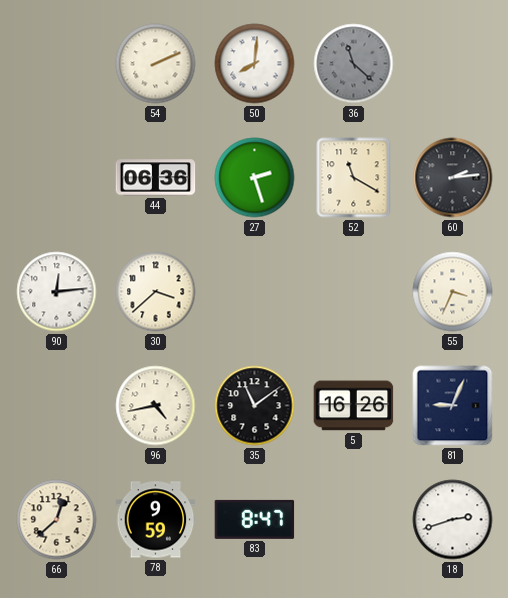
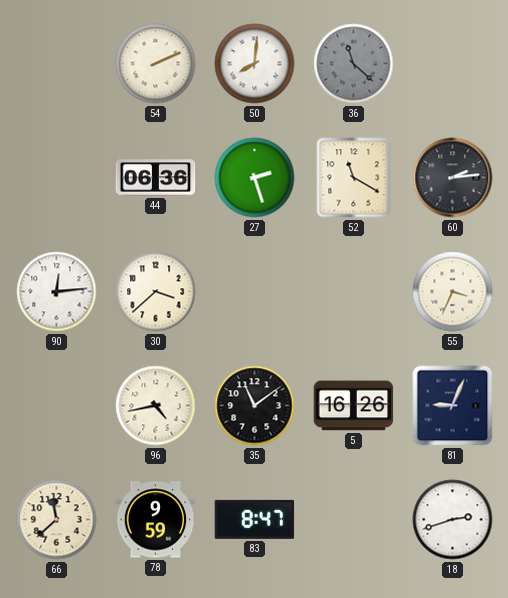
66: 12:38 -> 11:38
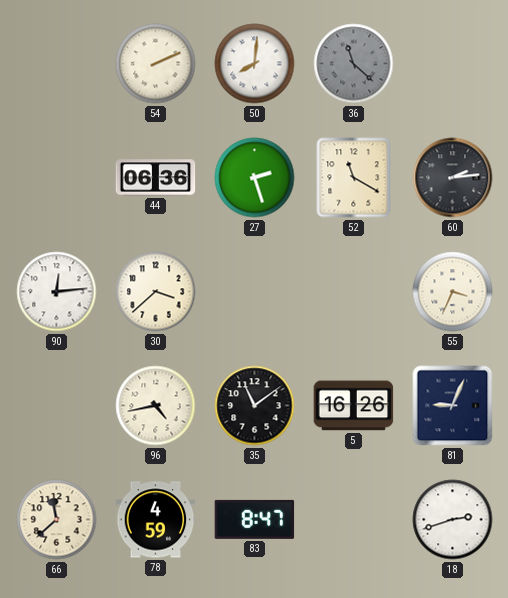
78: 9:59 -> 4:59
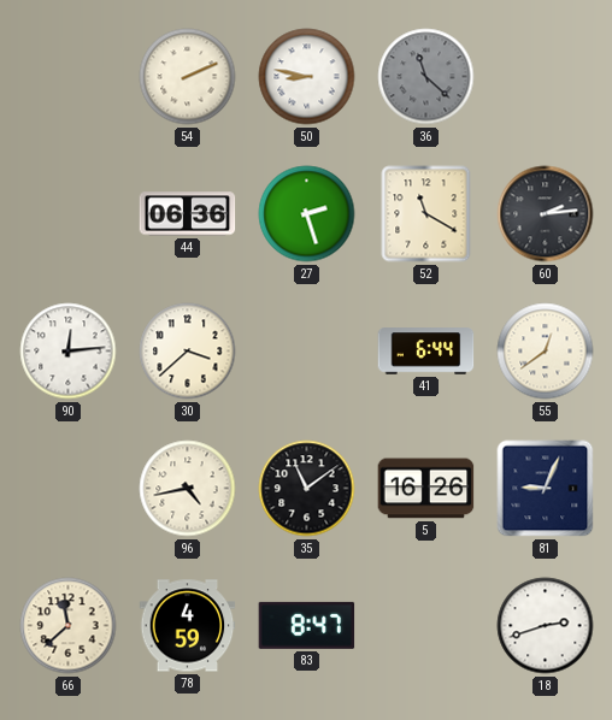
50: 8:01 -> 8:47
41: none -> 6:44
55: 3:34 -> 12:39
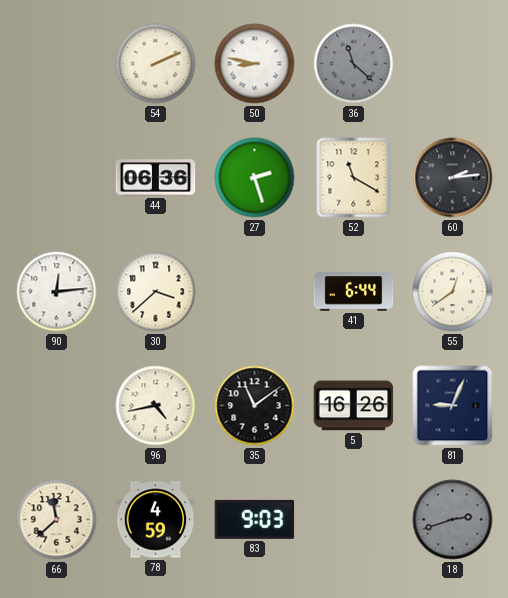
83: 8:47 -> 9:03
18 dial: white -> grey
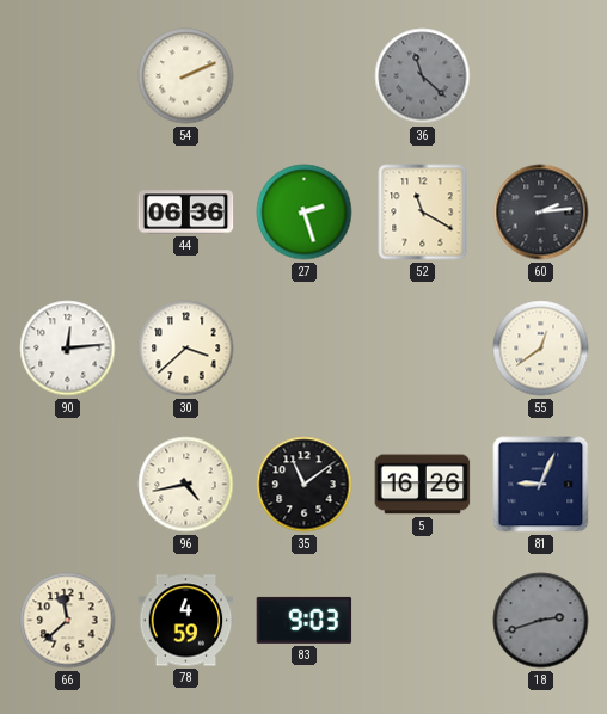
50: 8:47 -> none
41: 6:44 -> none
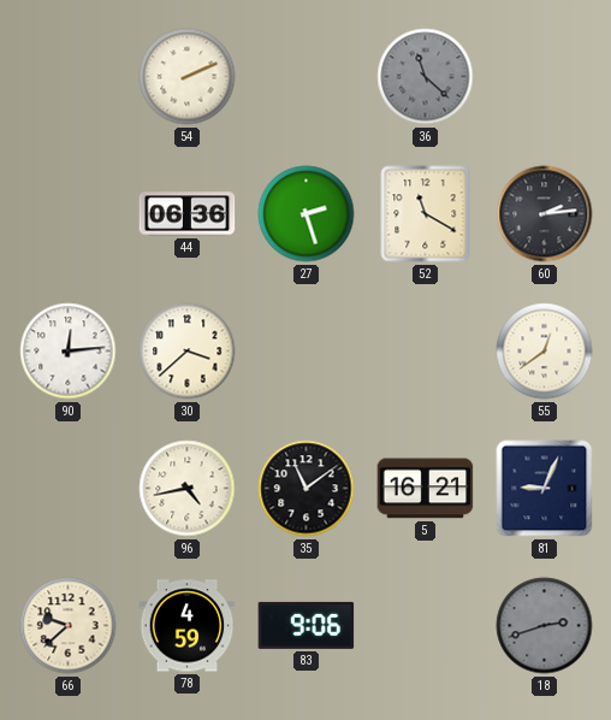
5: 16:26 -> 16:21
66: 11:38 -> 9:38
83: 9:03 -> 9:06
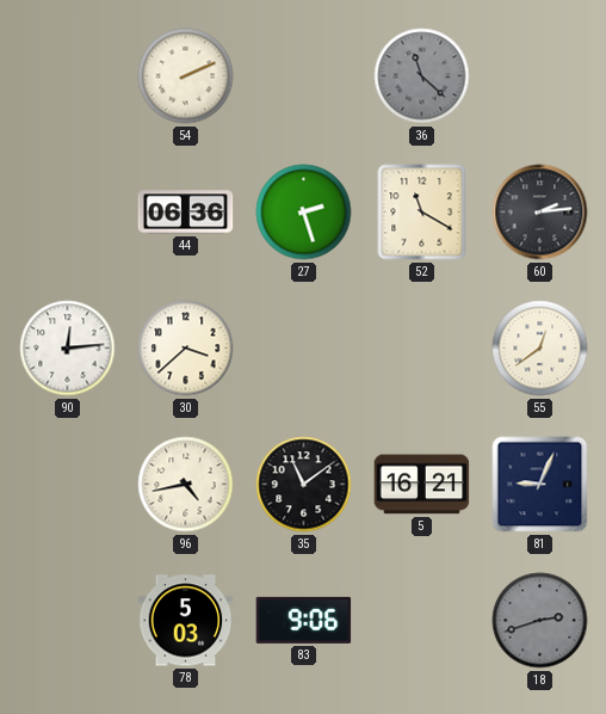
66: 9:38 -> none
78: 4:59 -> 5:03
